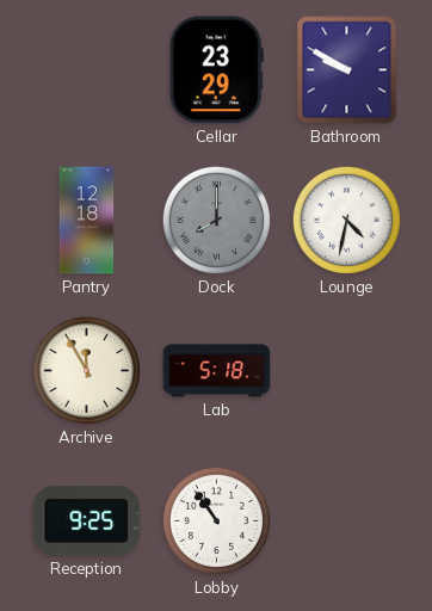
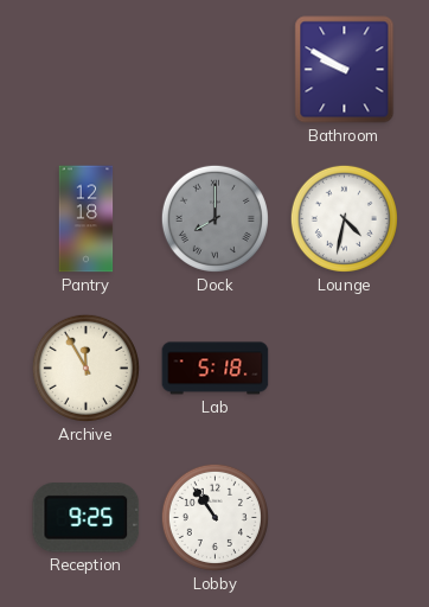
Cellar: 23:29 -> none
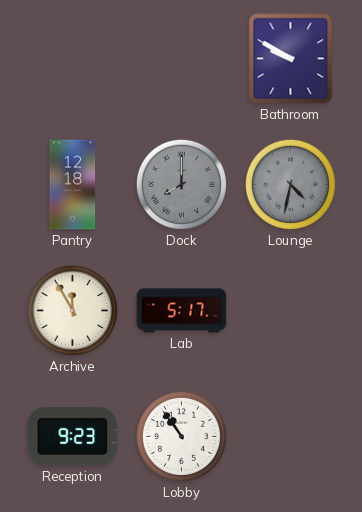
Lounge dial: white -> grey
Lab: 5:18 -> 5:17
Reception: 9:25 -> 9:23
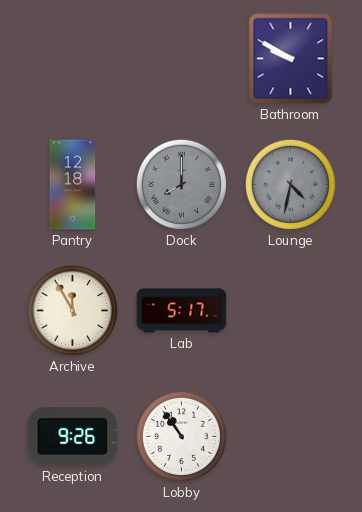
Reception: 9:23 -> 9:26
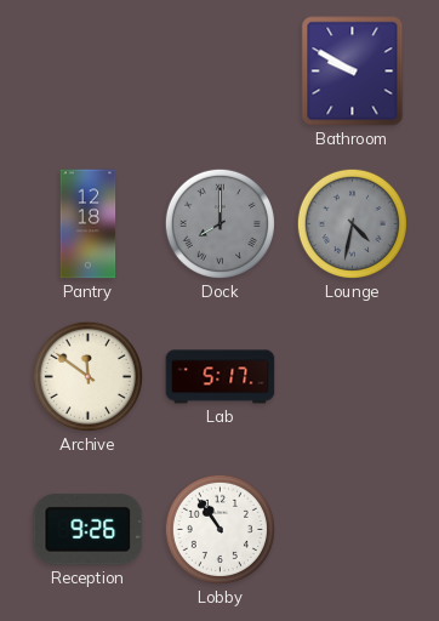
Archive: 11:55 -> 11:51
